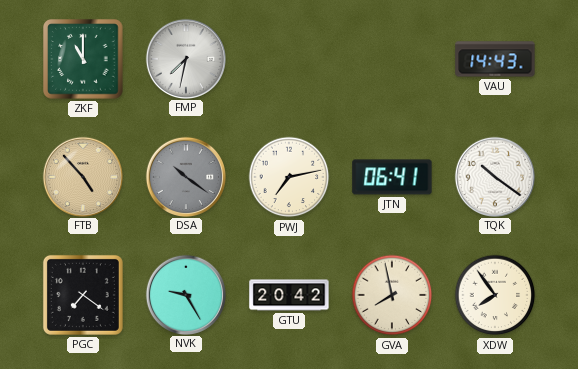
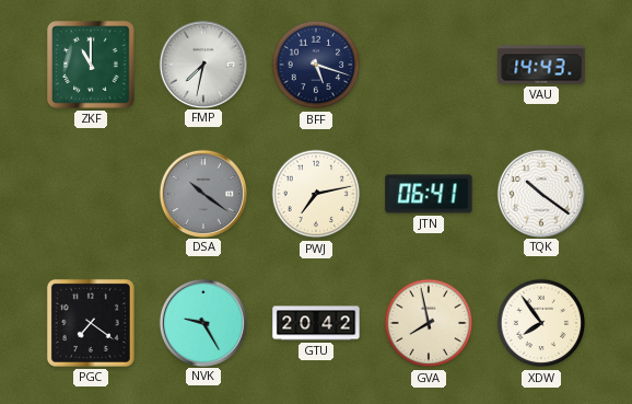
BFF: none -> 5:18
FTB: 4:53 -> none
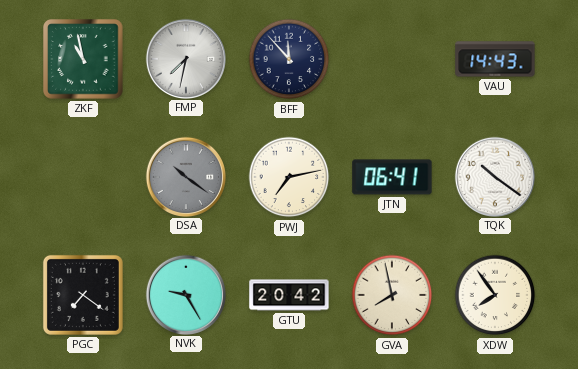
ZKF: 11:00 -> 10:58
BFF: 5:18 -> 11:53
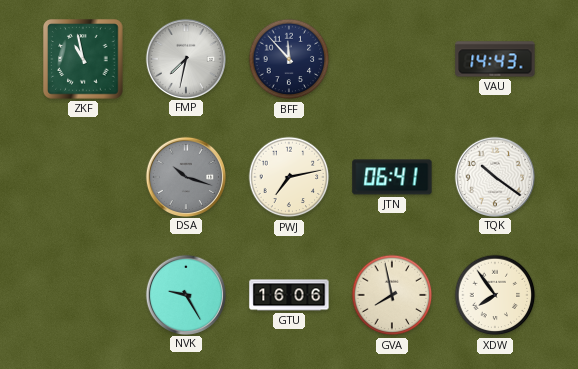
DSA: 10:21 -> 10:18
PGC: 7:21 -> none
GTU: 20:42 -> 16:06
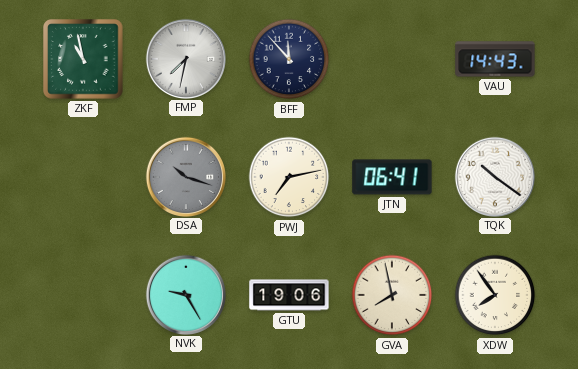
GTU: 16:06 -> 19:06
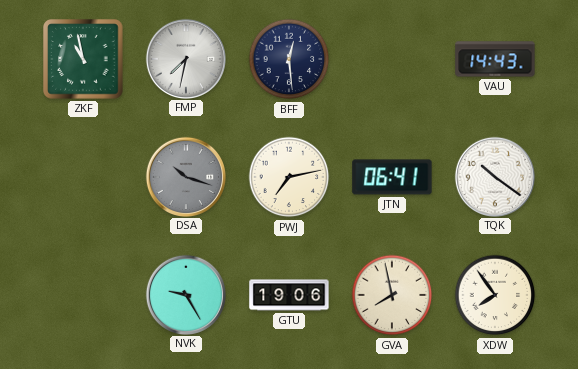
BFF: 11:53 -> 12:29
